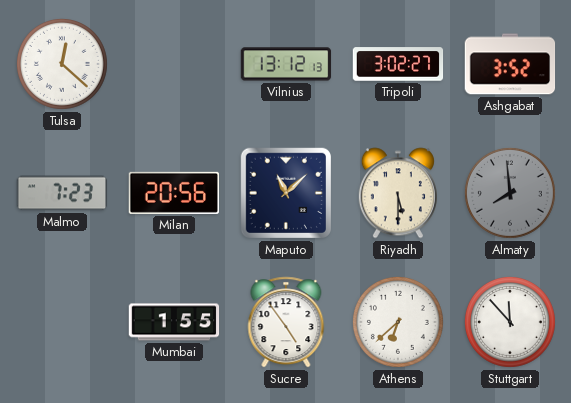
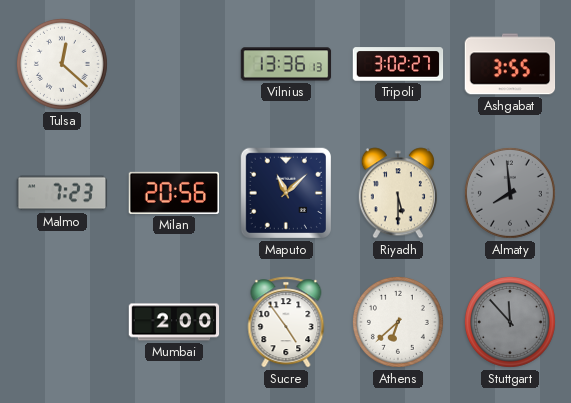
Vilnius: 13:12 -> 13:36
Ashgabat: 3:52 -> 3:55
Mumbai: 1:55 -> 2:00
Stuttgart dial: white -> grey
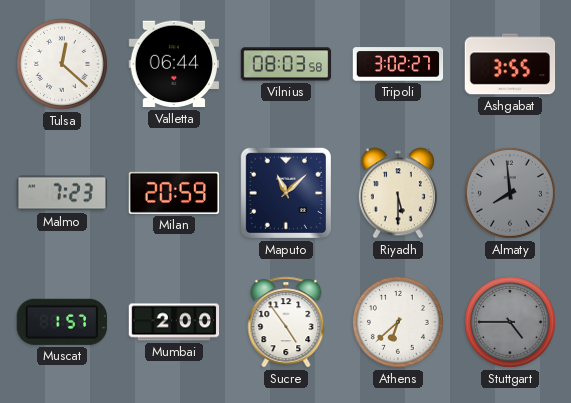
Valletta: none -> 06:44
Vilnius: 13:36 -> 08:03
Milan: 20:56 -> 20:59
Muscat: none -> 1:57
Stuttgart: 11:53 -> 4:45
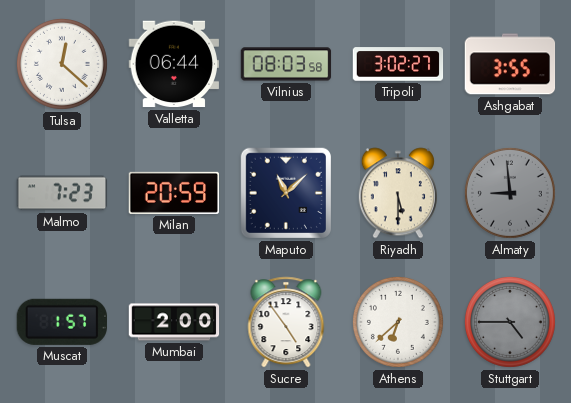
Almaty: 7:59 -> 8:59
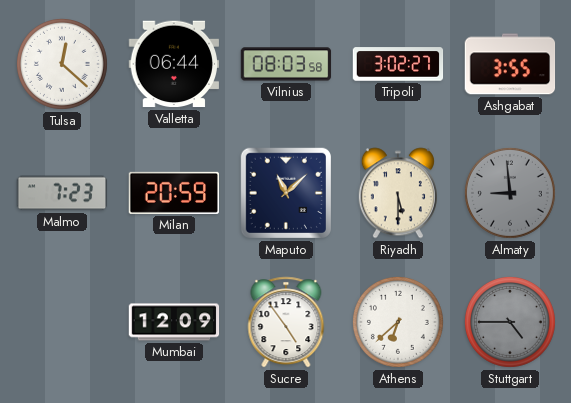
Muscat: 1:57 -> none
Mumbai: 2:00 -> 12:09
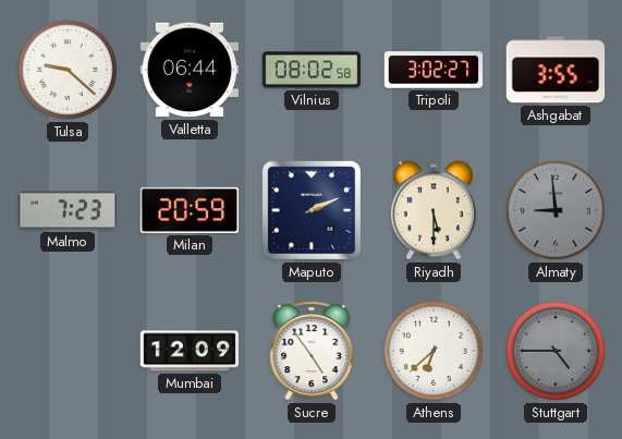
Tulsa: 12:22 -> 9:22
Vilnius: 08:03 -> 08:02
Maputo: 11:08 -> 2:11
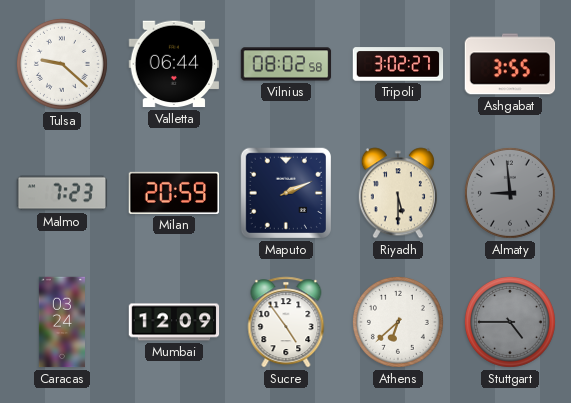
Caracas: none -> 03:24
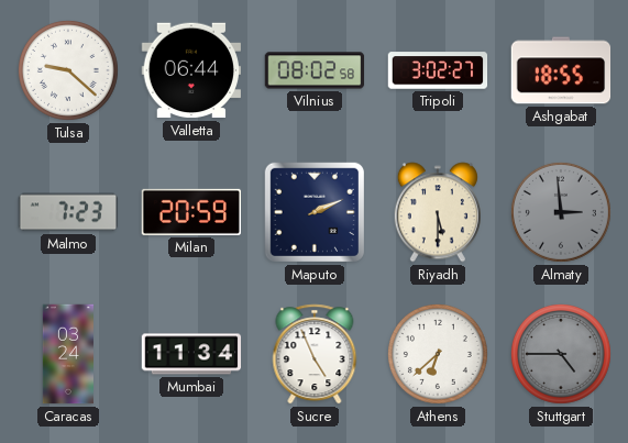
Ashgabat: 3:55 -> 18:55
Almaty: 8:59 -> 2:59
Mumbai: 12:09 -> 11:34
Sucre: 4:54 -> 4:56
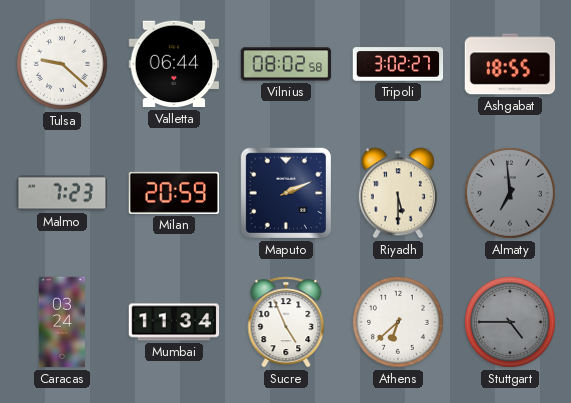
Almaty: 2:59 -> 6:59
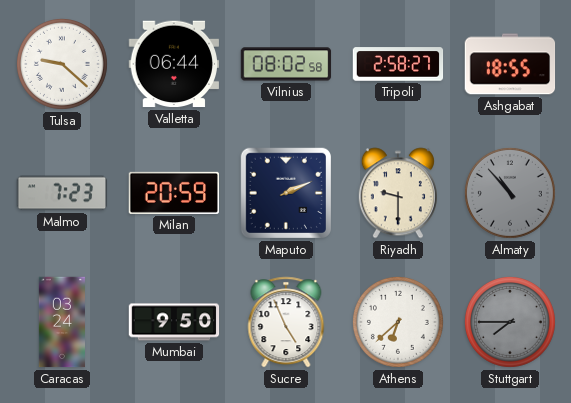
Tripoli: 3:02 -> 2:58
Riyadh: 5:30 -> 9:30
Almaty: 6:59 -> 10:53
Mumbai: 11:34 -> 9:50
Stuttgart: 4:45 -> 7:45
